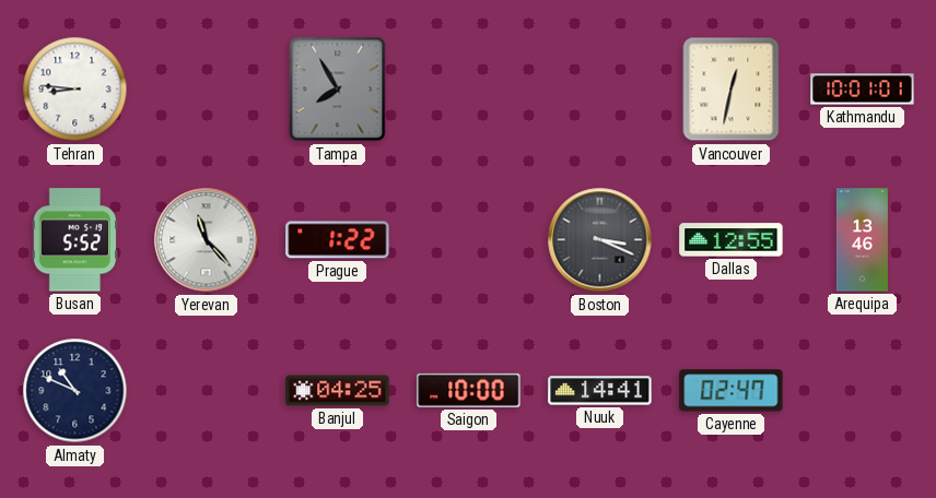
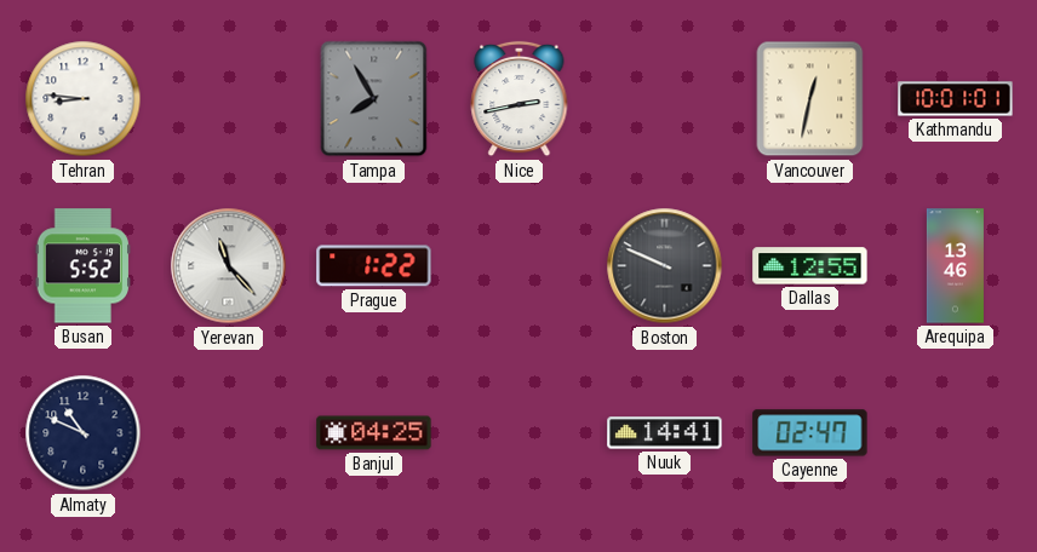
Nice: none -> 2:43
Boston: 3:19 -> 9:49
Saigon: 10:00 -> none
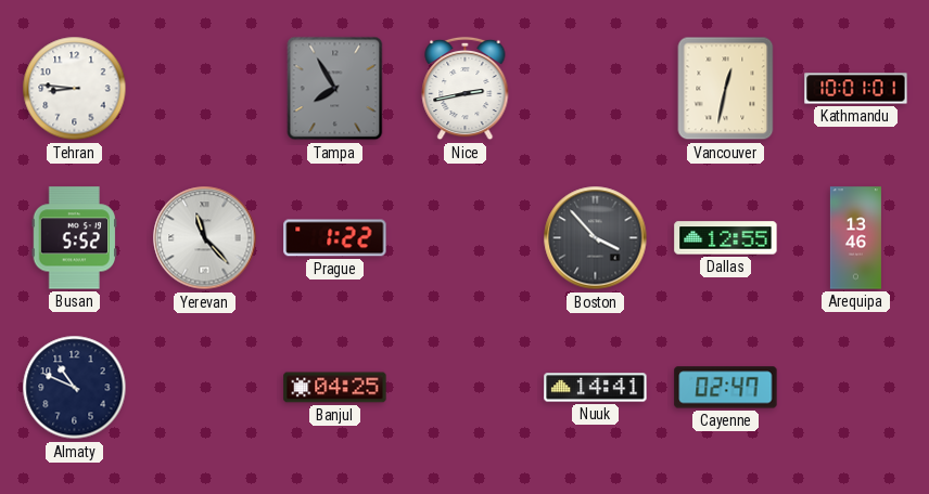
Boston: 9:49 -> 3:53
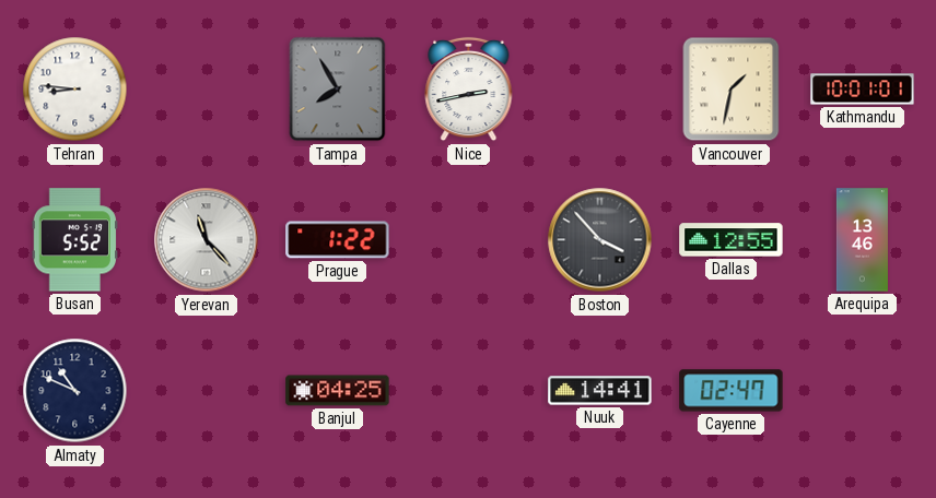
Vancouver: 12:32 -> 1:32
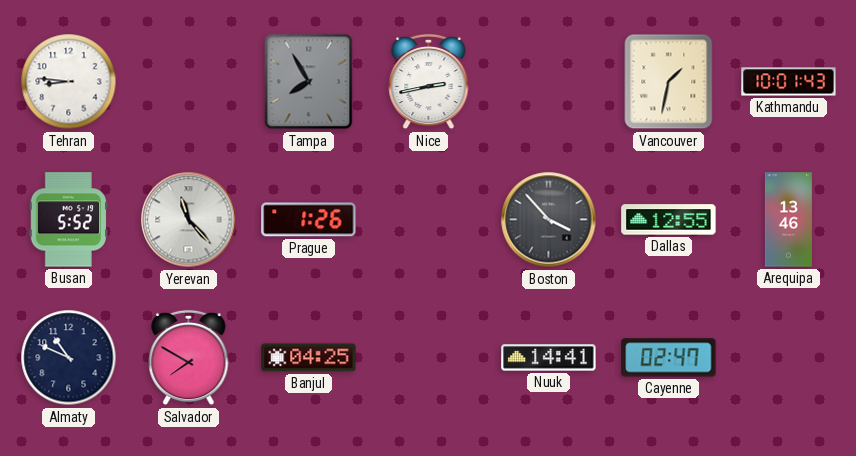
Kathmandu: 10:01:01 -> 10:01:43
Prague: 1:22 -> 1:26
Salvador: none -> 7:50
